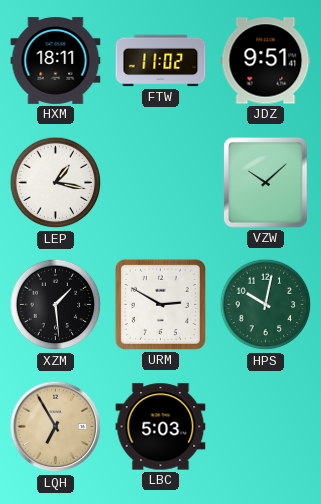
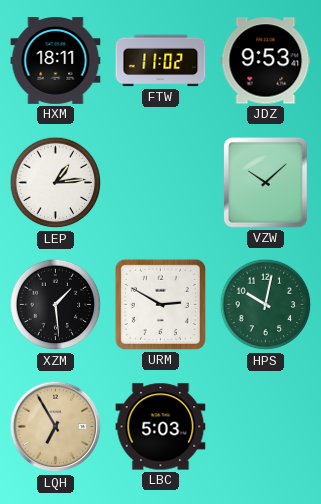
JDZ: 9:51 -> 9:53
LEP: 1:17 -> 1:14
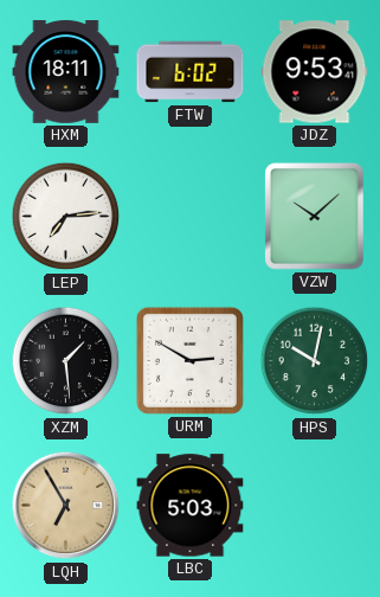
FTW: 11:02 -> 6:02
LEP: 1:14 -> 7:14
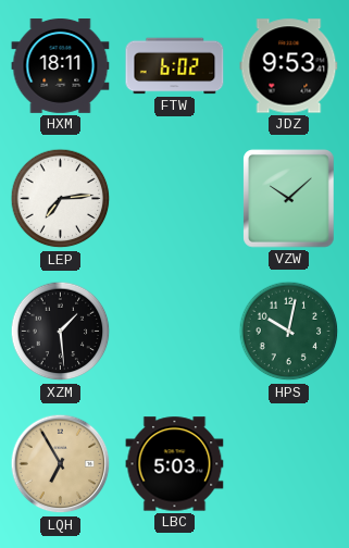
URM: 2:50 -> none
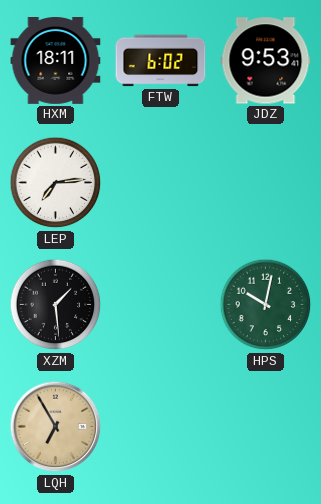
VZW: 10:08 -> none
LBC: 5:03 -> none
